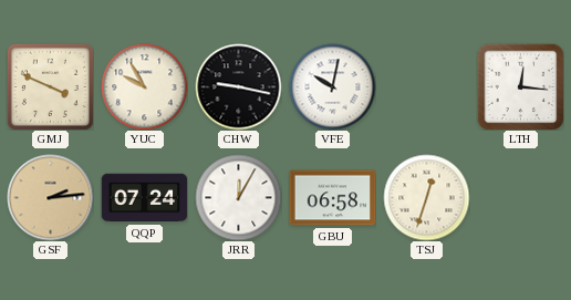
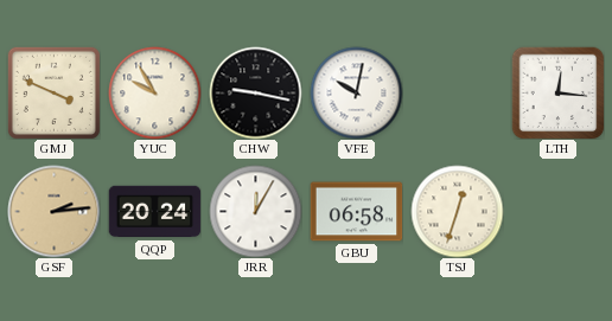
QQP: 07:24 -> 20:24
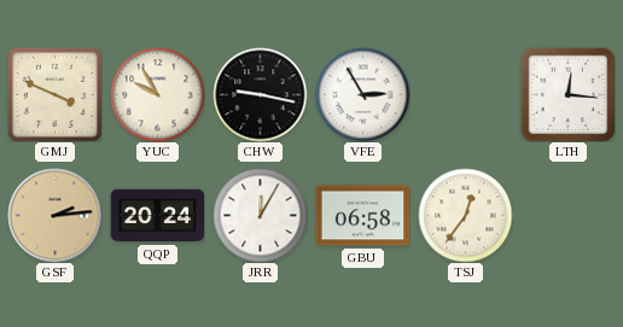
VFE: 10:02 -> 2:55
TSJ: 12:33 -> 12:36
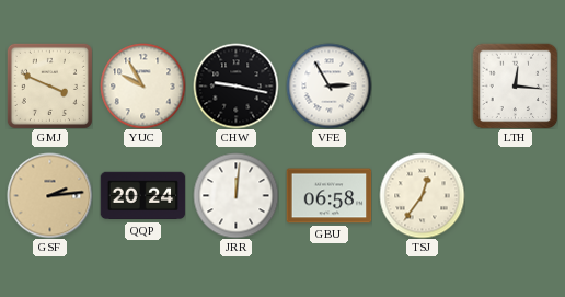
JRR: 12:05 -> 12:01
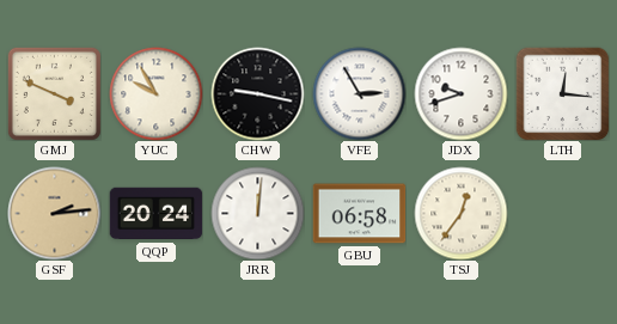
JDX: none -> 9:42
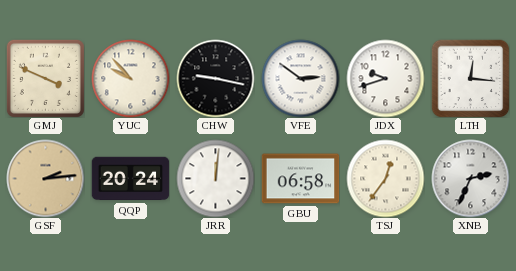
YUC: 9:55 -> 9:53
VFE: 2:55 -> 2:51
XNB: none -> 2:34
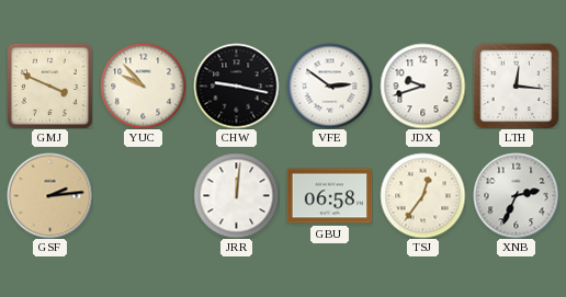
QQP: 20:24 -> none
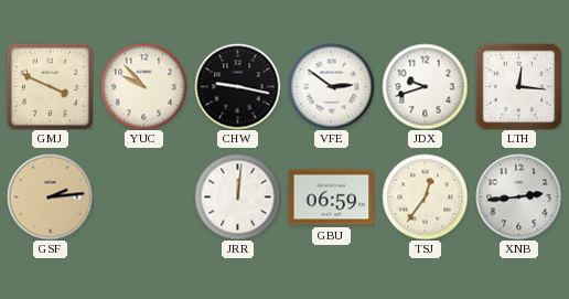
GBU: 06:58 -> 06:59
XNB: 2:34 -> 2:44
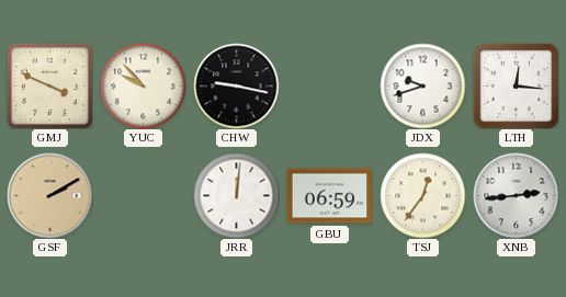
VFE: 2:51 -> none
GSF: 2:14 -> 2:10
